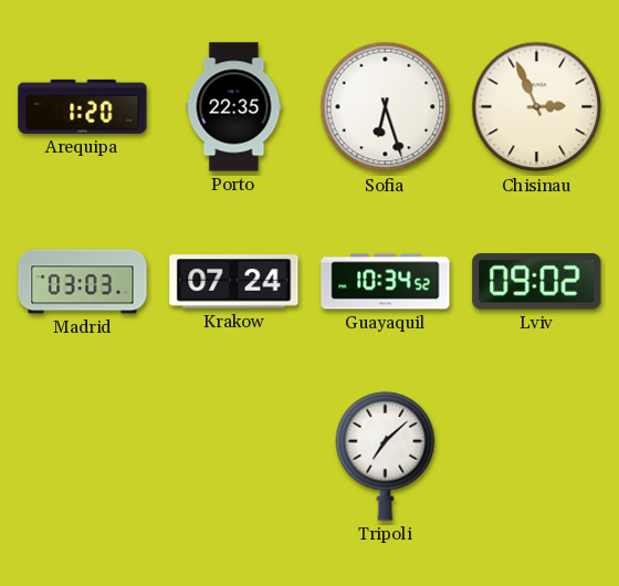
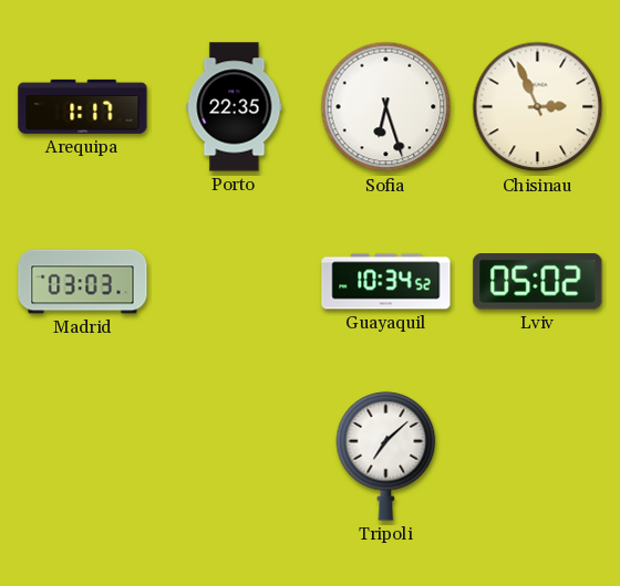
Arequipa: 1:20 -> 1:17
Krakow: 07:24 -> none
Lviv: 09:02 -> 05:02
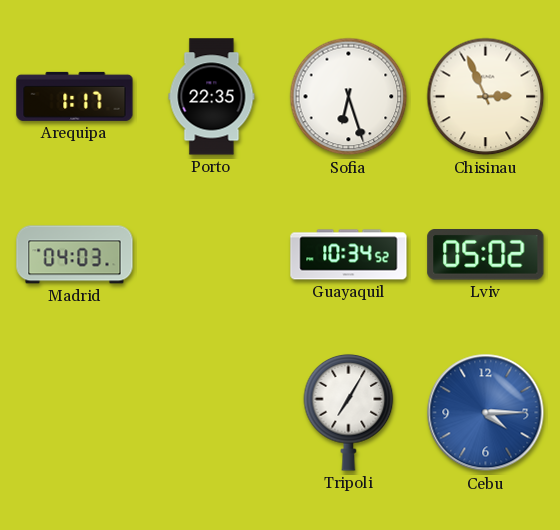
Madrid: 03:03 -> 04:03
Tripoli: 7:08 -> 7:05
Cebu: none -> 4:15
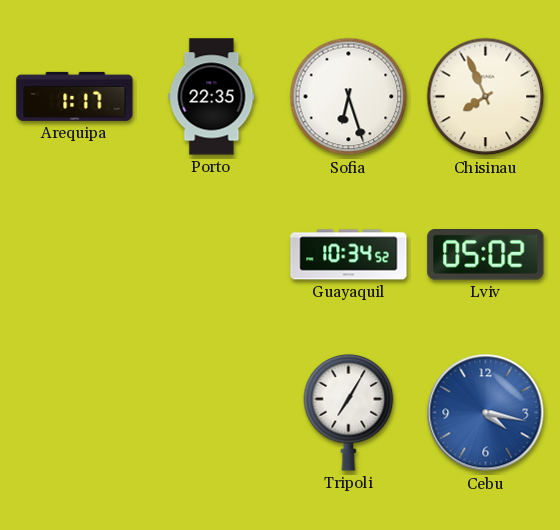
Chisinau: 2:56 -> 7:56
Madrid: 04:03 -> none
Cebu: 4:15 -> 4:17
